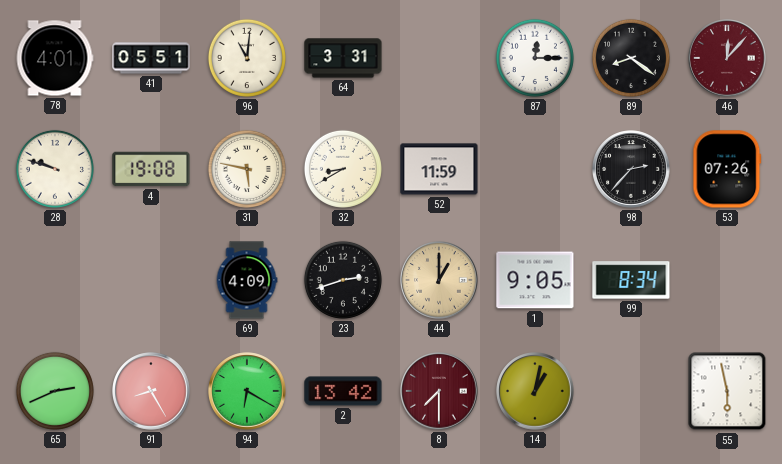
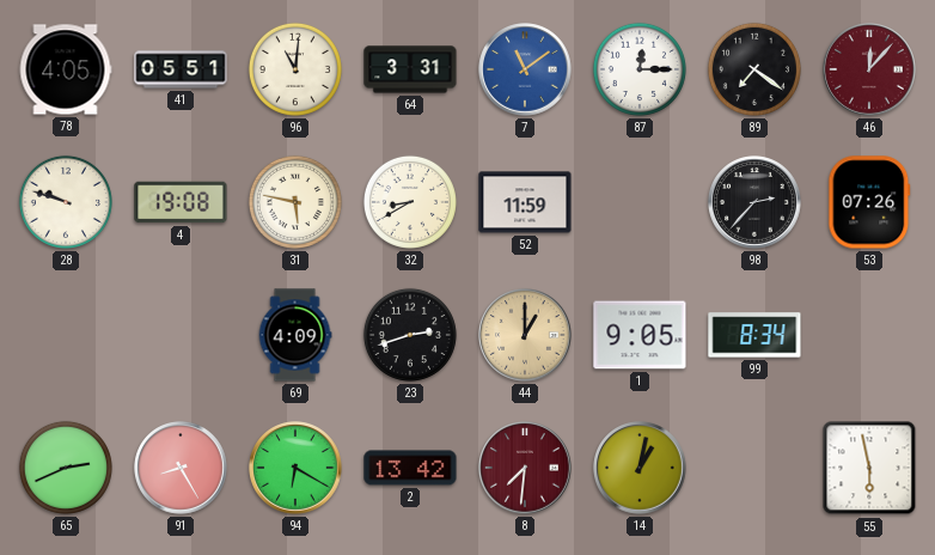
78: 4:01 -> 4:05
7: none -> 11:09
89: 8:21 -> 7:21
8: 7:30 -> 7:31
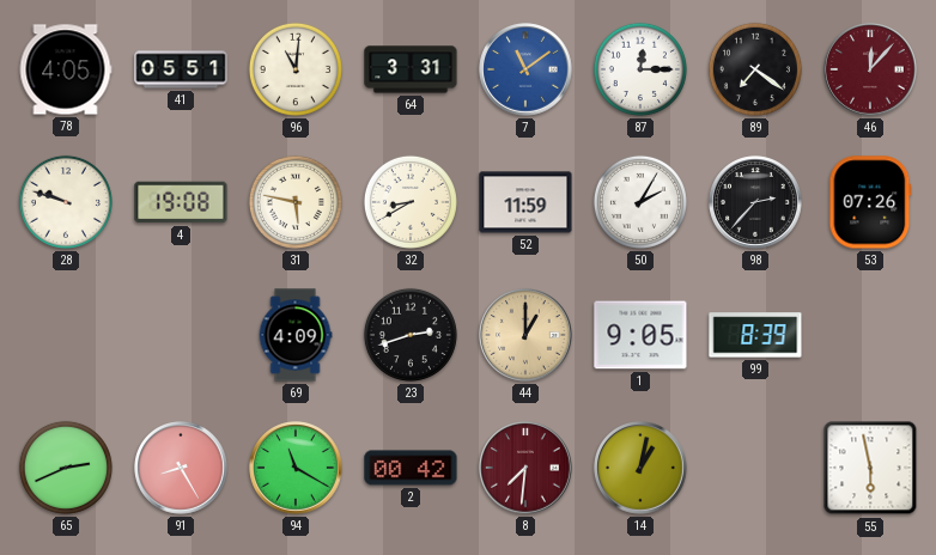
50: none -> 2:05
99: 8:34 -> 8:39
94: 6:20 -> 11:20
2: 13:42 -> 00:42
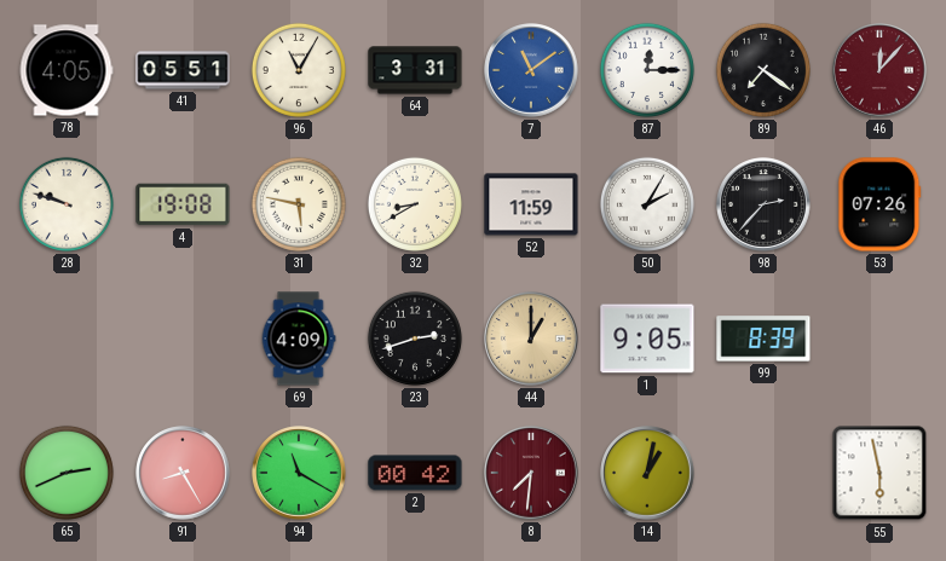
96: 11:01 -> 11:05
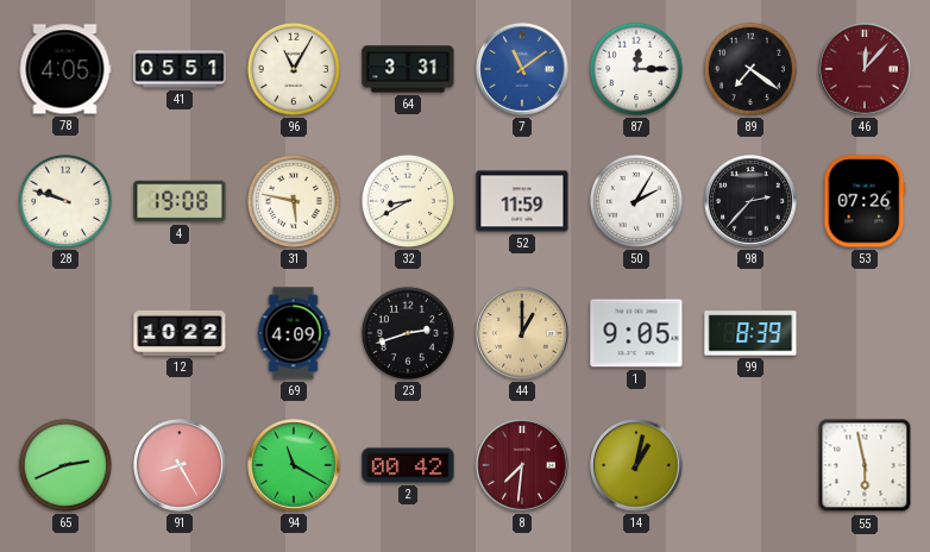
12: none -> 10:22
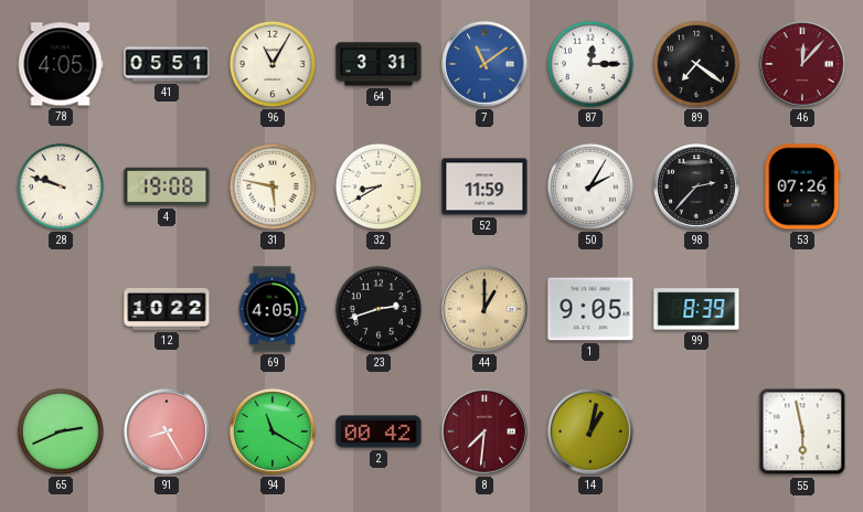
69: 4:09 -> 4:05
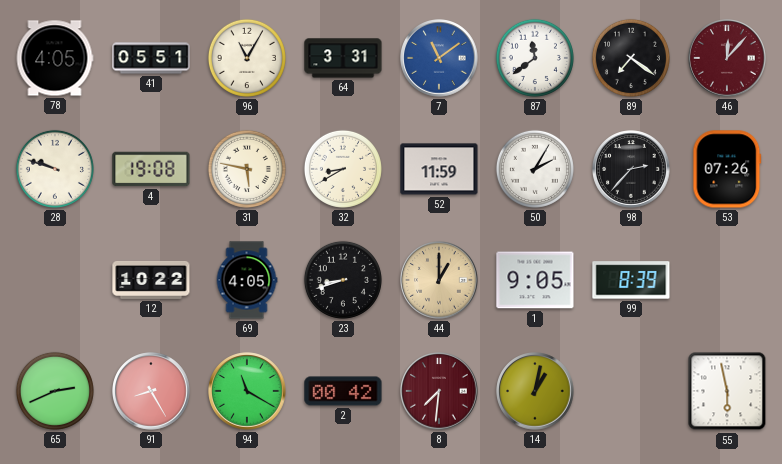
87: 12:15 -> 11:39
23: 2:42 -> 8:42
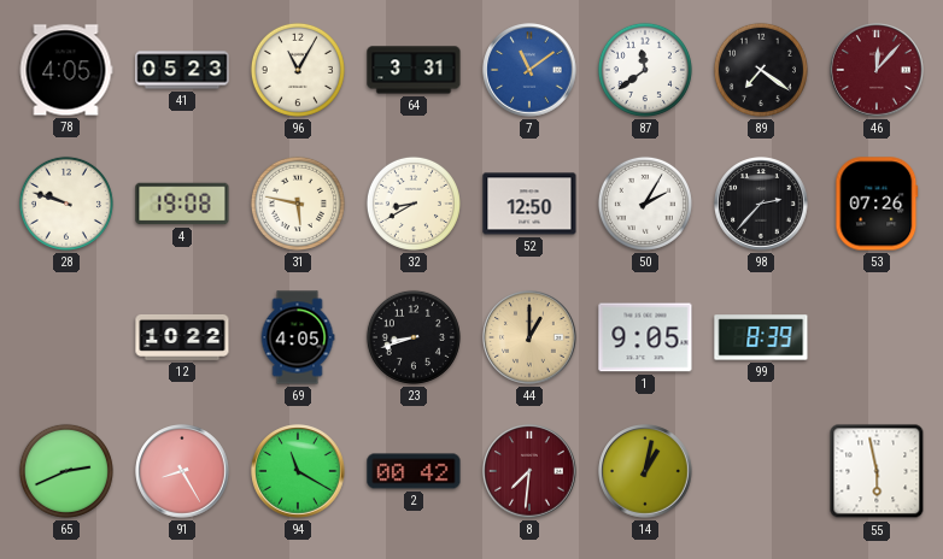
41: 05:51 -> 05:23
52: 11:59 -> 12:50
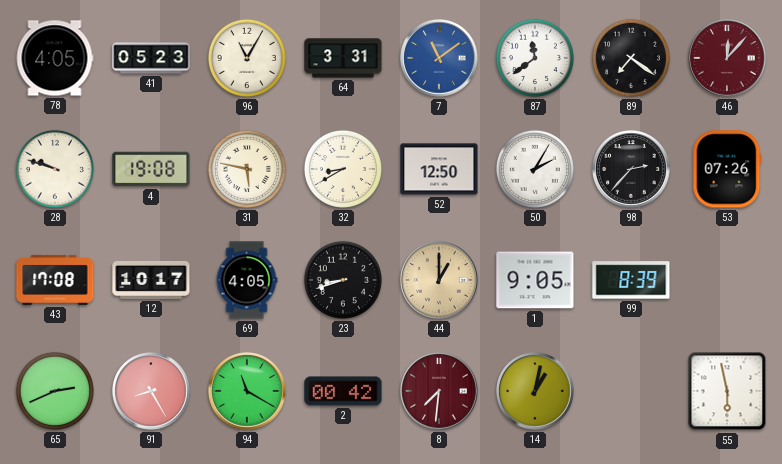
43: none -> 17:08
12: 10:22 -> 10:17
